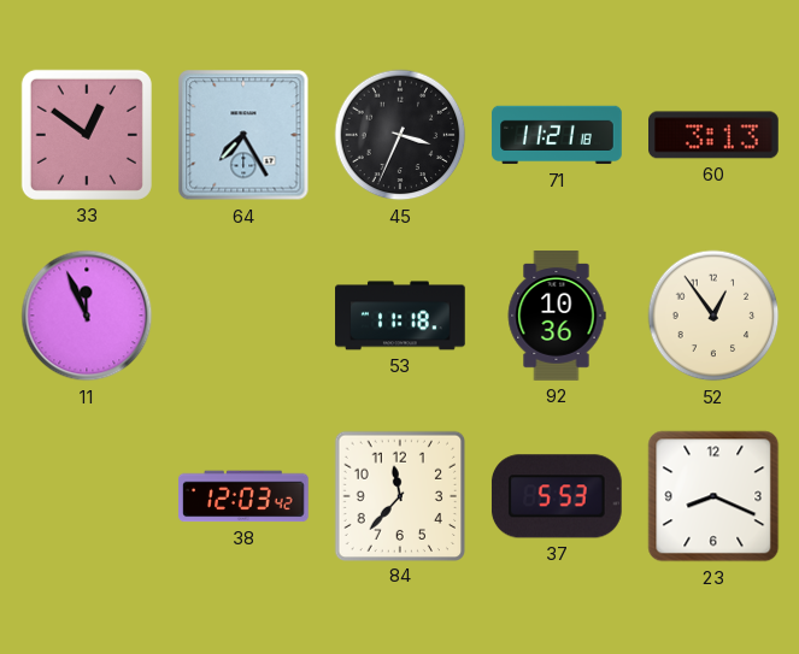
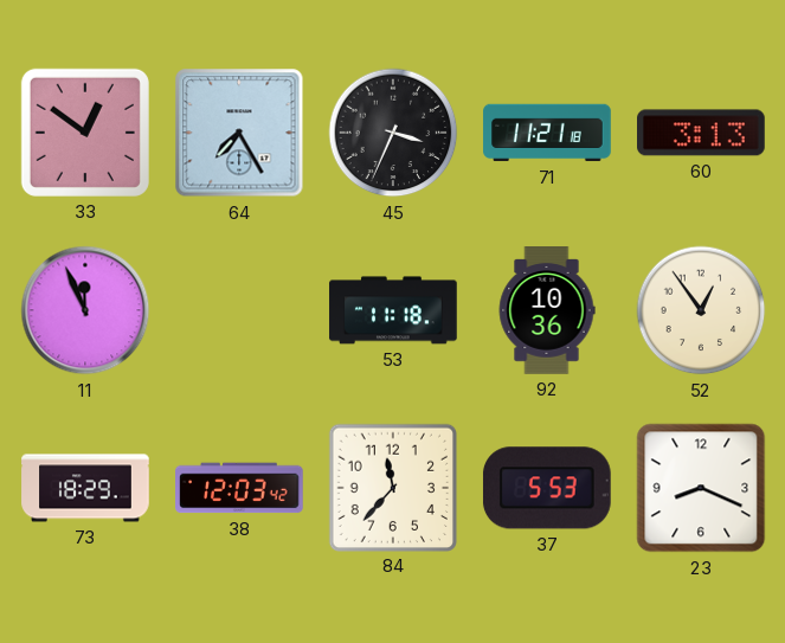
73: none -> 18:29
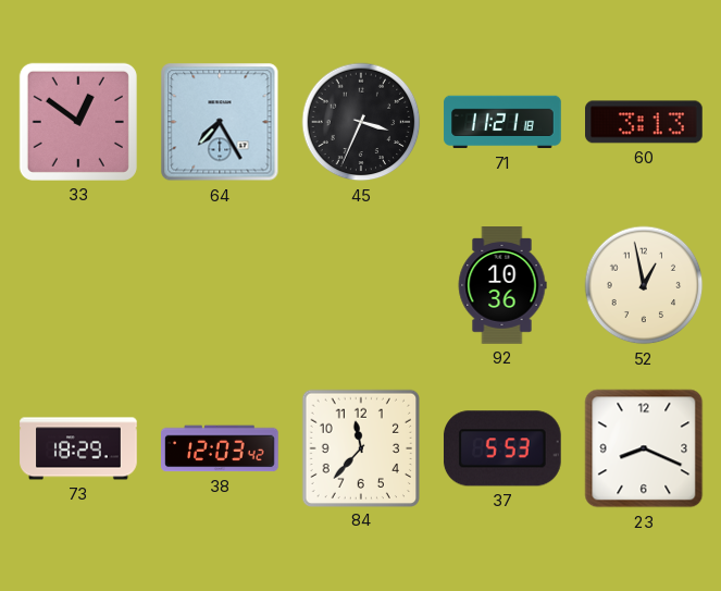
11: 11:56 -> none
53: 11:18 -> none
52: 12:54 -> 12:58
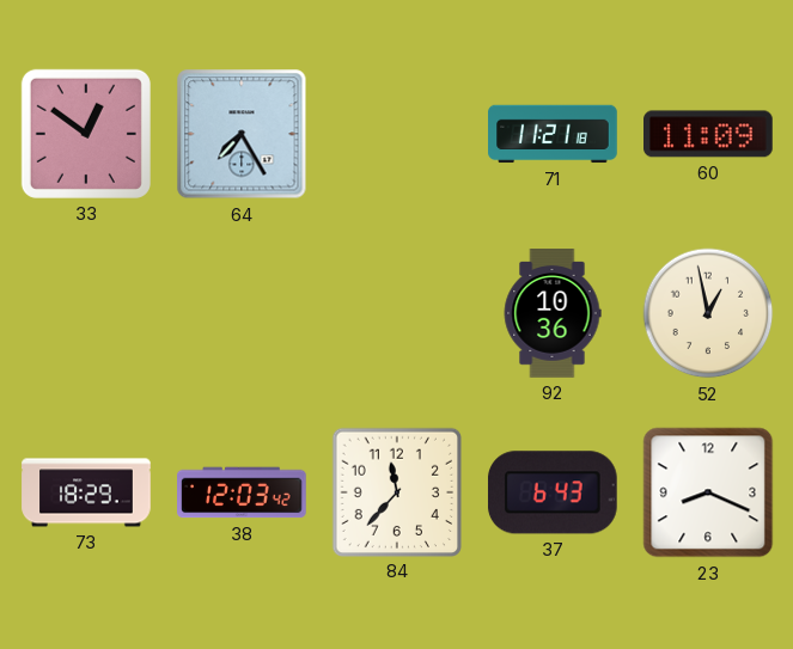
45: 3:34 -> none
60: 3:13 -> 11:09
37: 5:53 -> 6:43
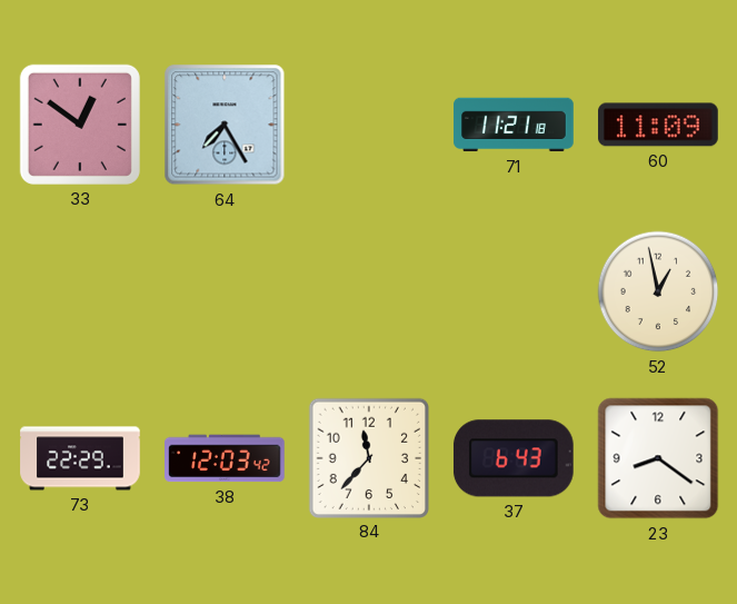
92: 10:36 -> none
73: 18:29 -> 22:29
23: 8:19 -> 8:21
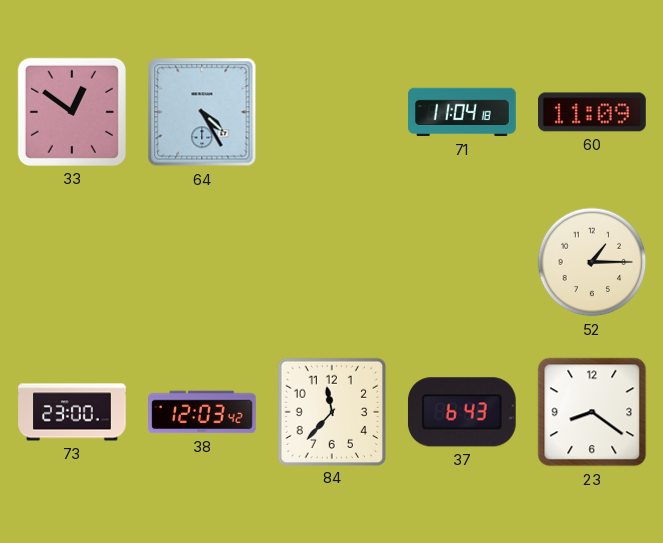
64: 7:25 -> 4:25
71: 11:21 -> 11:04
52: 12:58 -> 1:15
73: 22:29 -> 23:00
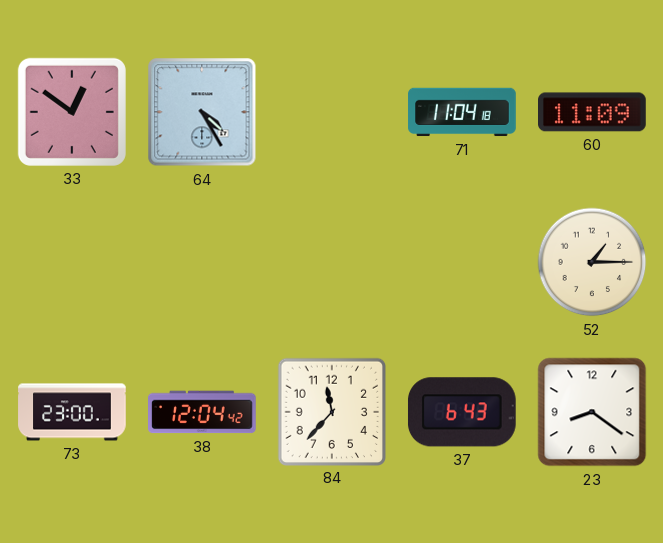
38: 12:03 -> 12:04
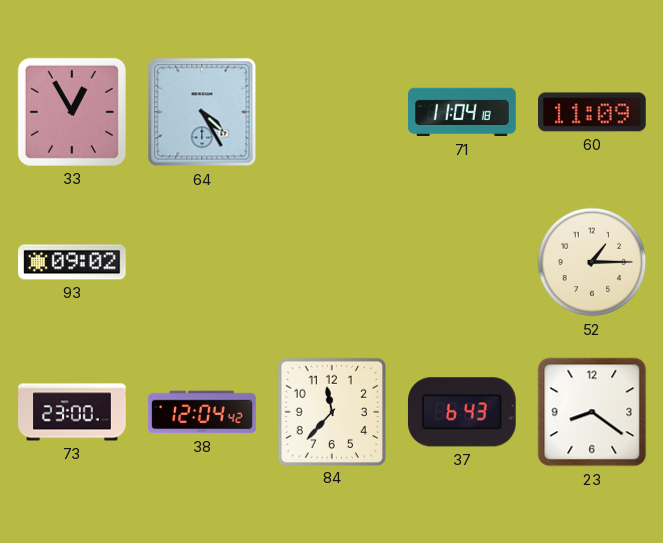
33: 12:51 -> 12:55
93: none -> 09:02
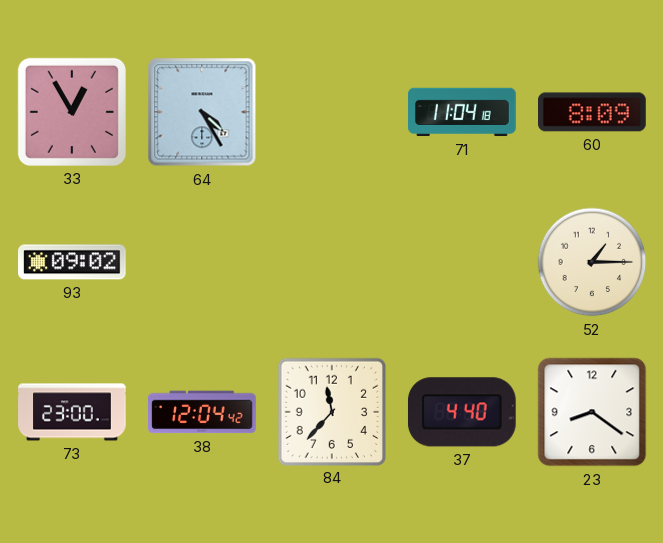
60: 11:09 -> 8:09
37: 6:43 -> 4:40
